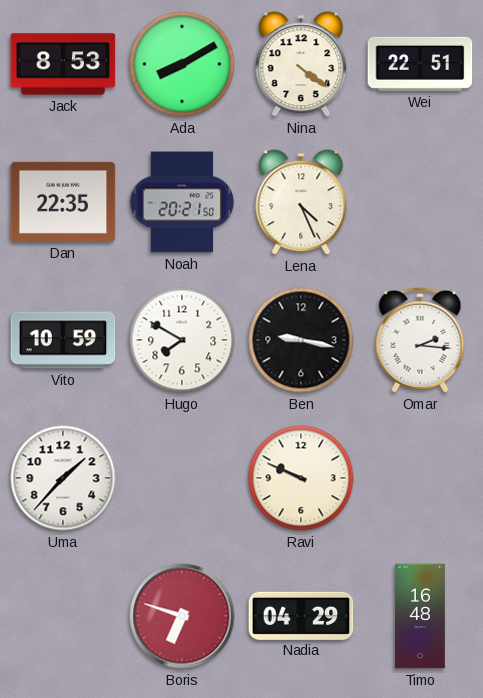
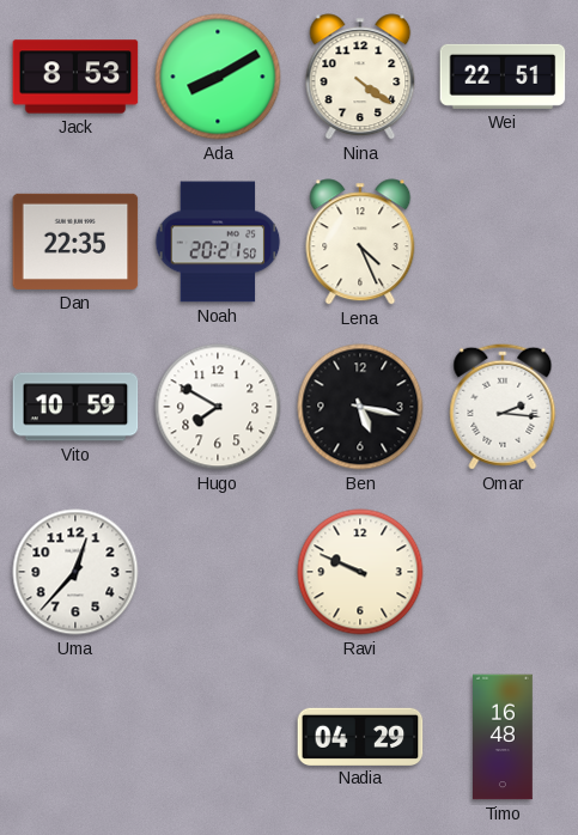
Ben: 9:17 -> 5:17
Uma: 1:37 -> 12:37
Boris: 6:48 -> none
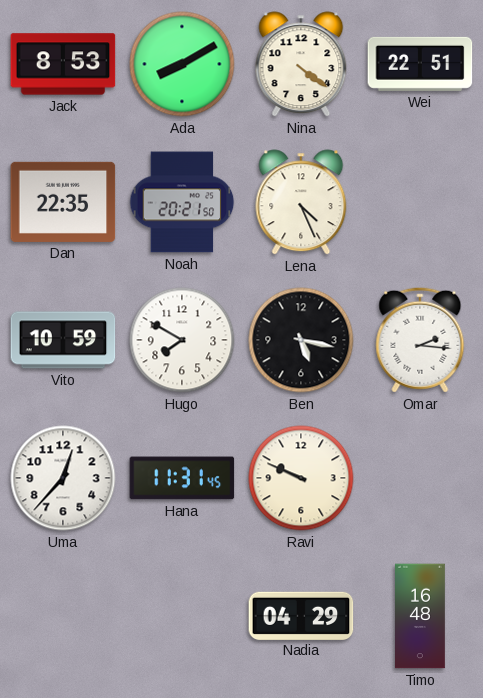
Hana: none -> 11:31
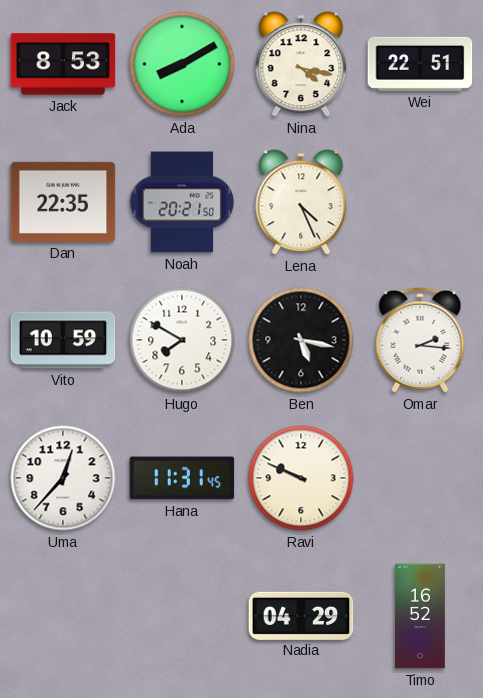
Nina: 4:21 -> 4:17
Timo: 16:48 -> 16:52
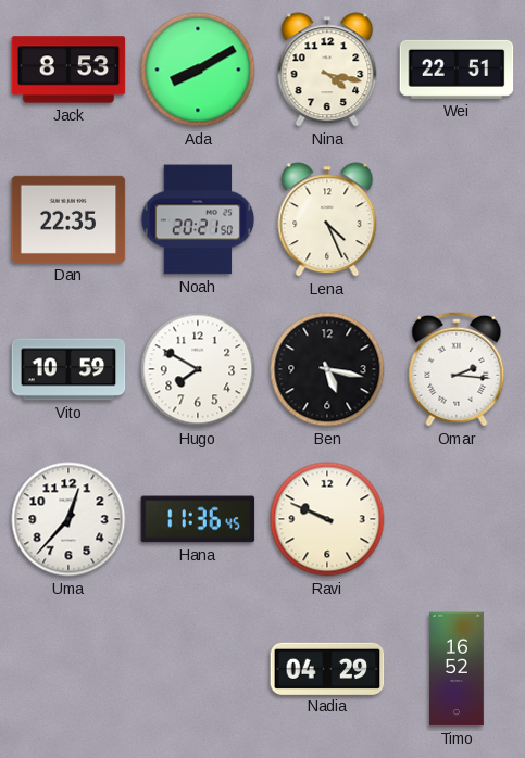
Hana: 11:31 -> 11:36
